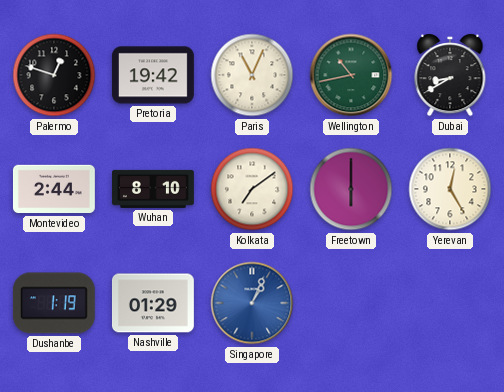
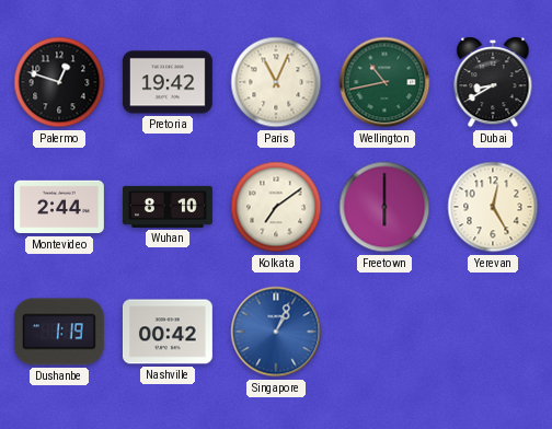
Nashville: 01:29 -> 00:42
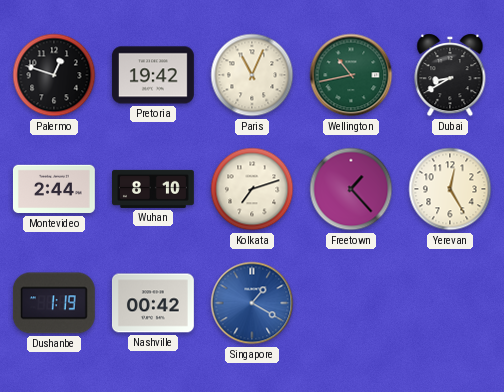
Kolkata: 7:09 -> 7:12
Freetown: 6:00 -> 1:23
Singapore: 1:04 -> 1:20
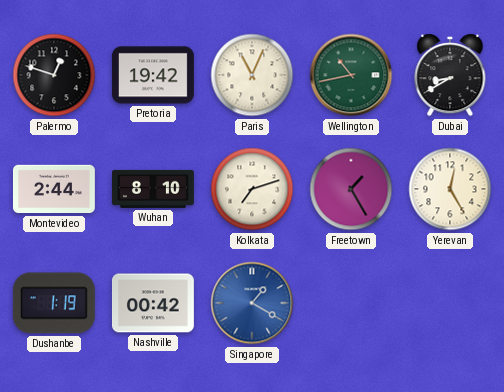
Freetown: 1:23 -> 1:25
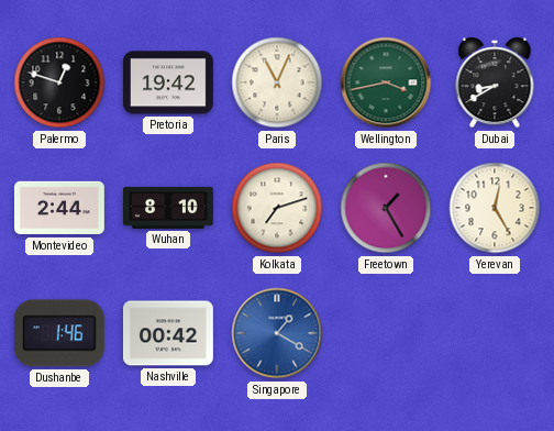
Wellington: 10:43 -> 3:43
Dushanbe: 1:19 -> 1:46
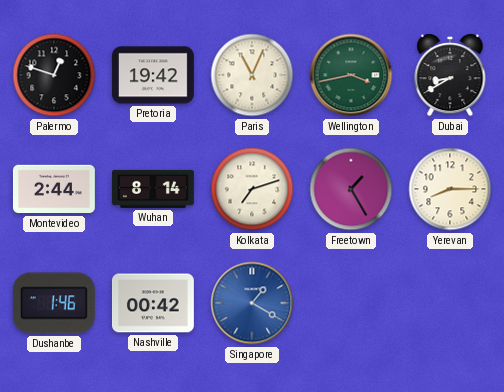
Wuhan: 8:10 -> 8:14
Yerevan: 12:25 -> 8:15
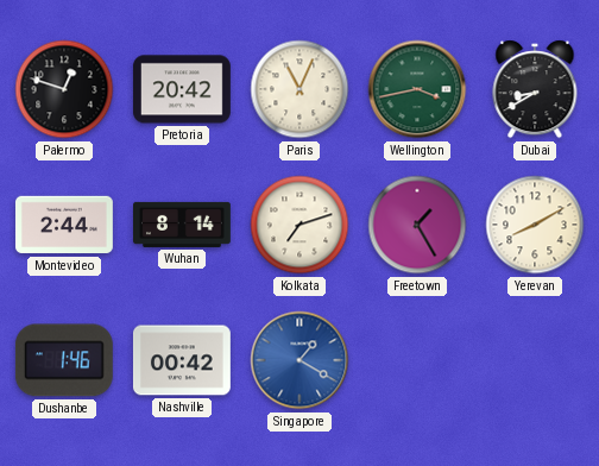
Pretoria: 19:42 -> 20:42
Yerevan: 8:15 -> 8:10
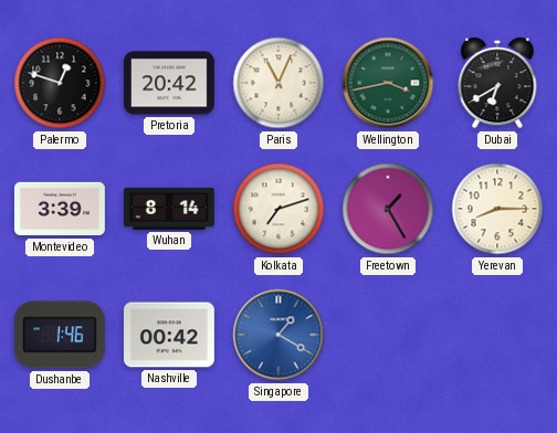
Dubai: 8:40 -> 6:40
Montevideo: 2:44 -> 3:39
Yerevan: 8:10 -> 8:15
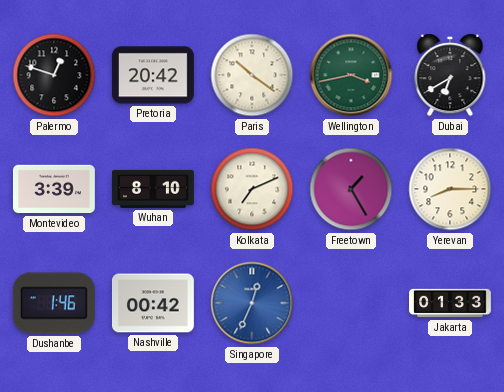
Paris: 11:04 -> 10:21
Wuhan: 8:14 -> 8:10
Kolkata: 7:12 -> 7:11
Singapore: 1:20 -> 12:34
Jakarta: none -> 01:33
